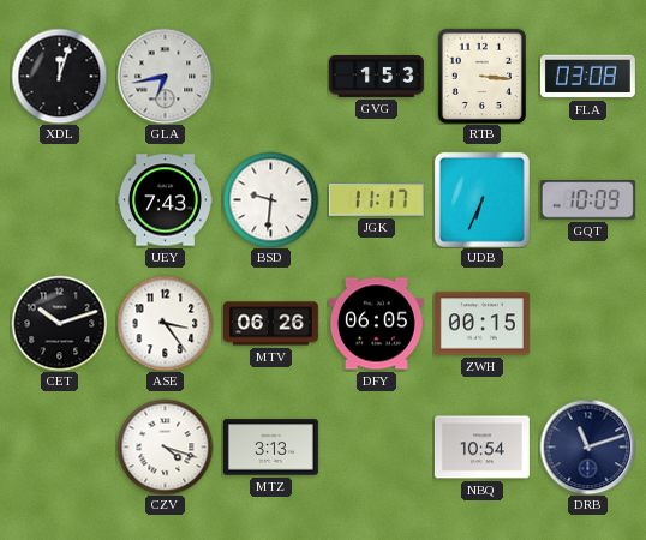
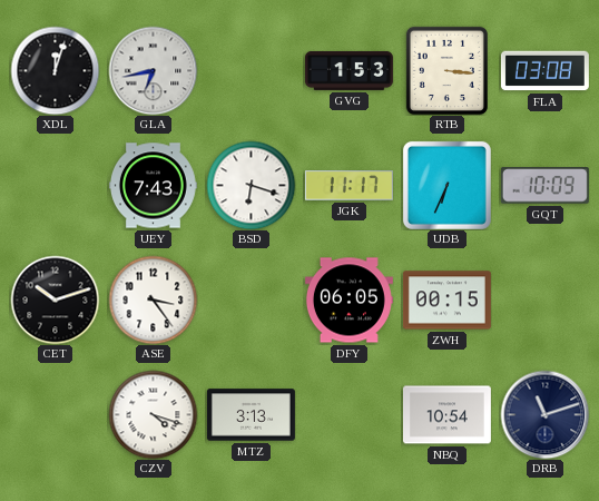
BSD: 9:31 -> 6:18
MTV: 06:26 -> none
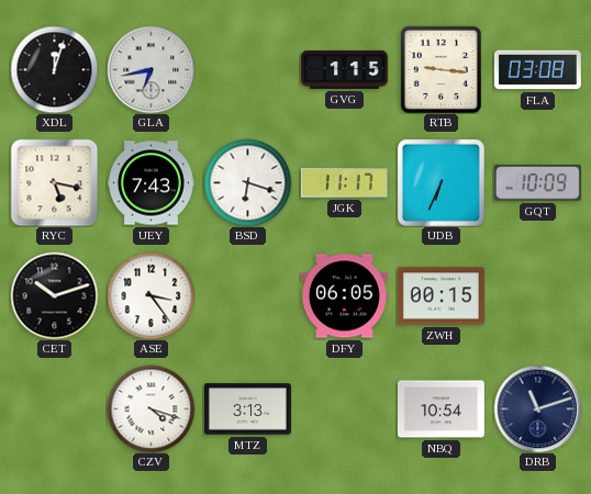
GVG: 1:53 -> 1:15
RTB: 3:16 -> 9:16
RYC: none -> 5:17
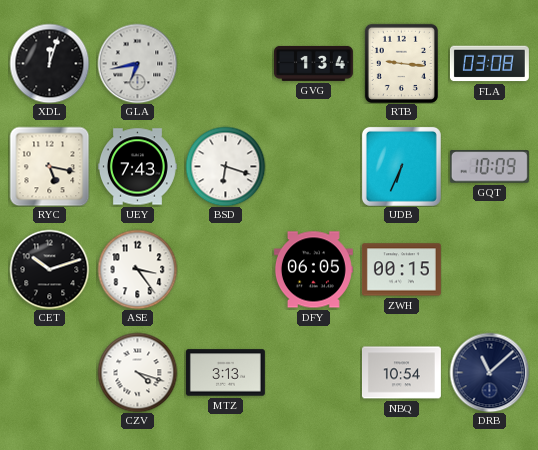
GVG: 1:15 -> 1:34
JGK: 11:17 -> none
DRB: 11:12 -> 11:08
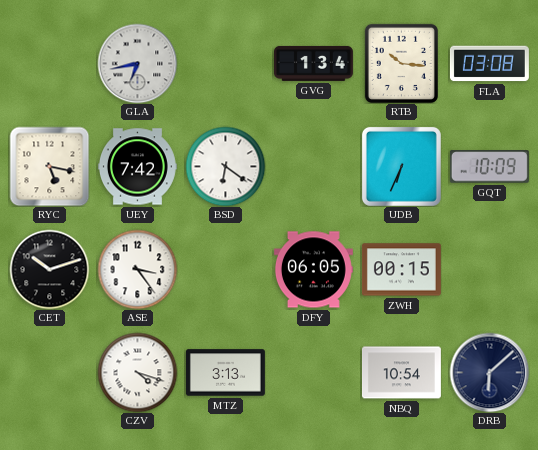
XDL: 12:03 -> none
RTB: 9:16 -> 10:16
UEY: 7:43 -> 7:42
BSD: 6:18 -> 6:21
DRB: 11:08 -> 6:08
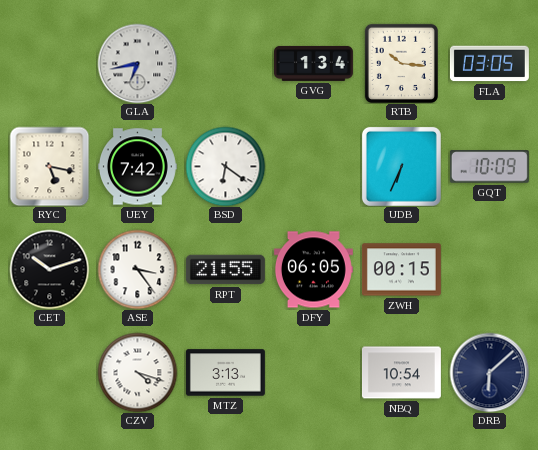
FLA: 03:08 -> 03:05
RPT: none -> 21:55
